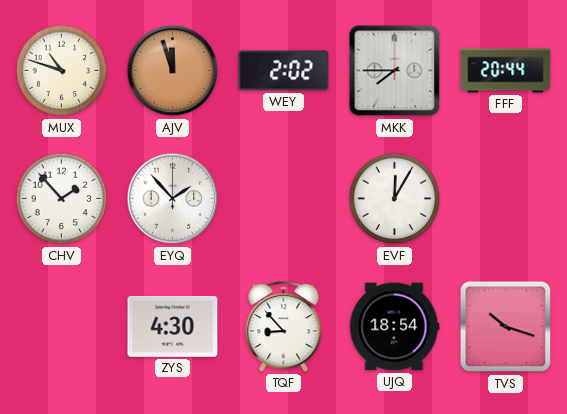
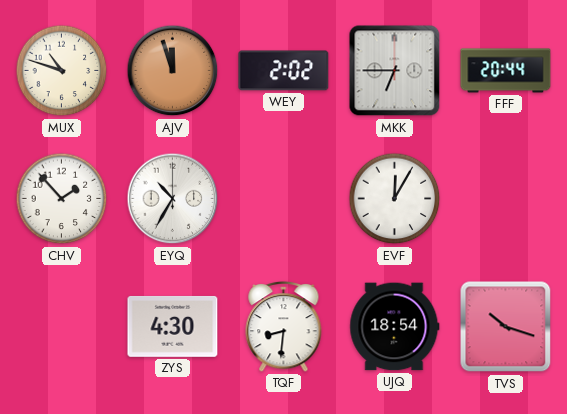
MKK: 7:45 -> 6:45
EYQ: 1:53 -> 10:35
TQF: 8:53 -> 8:31
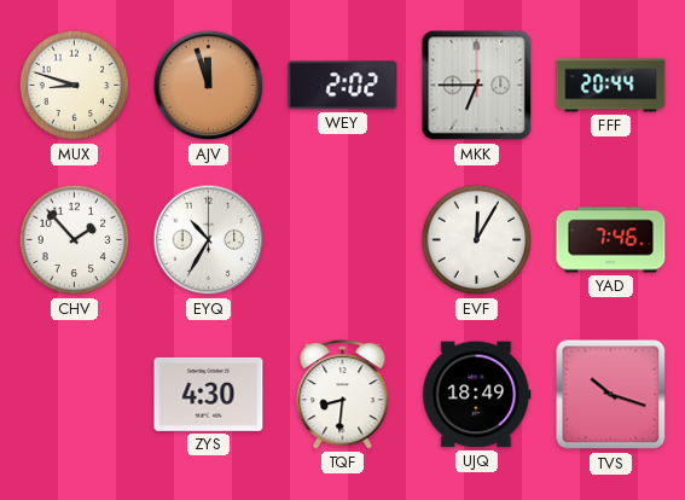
MUX: 10:48 -> 8:48
YAD: none -> 7:46
UJQ: 18:54 -> 18:49
